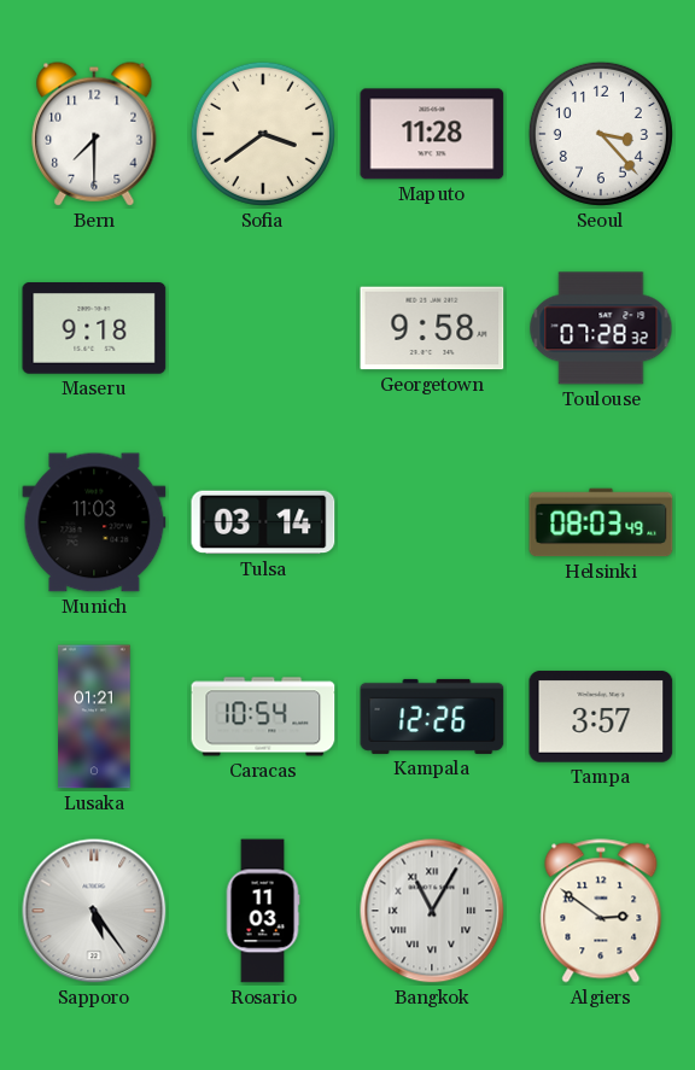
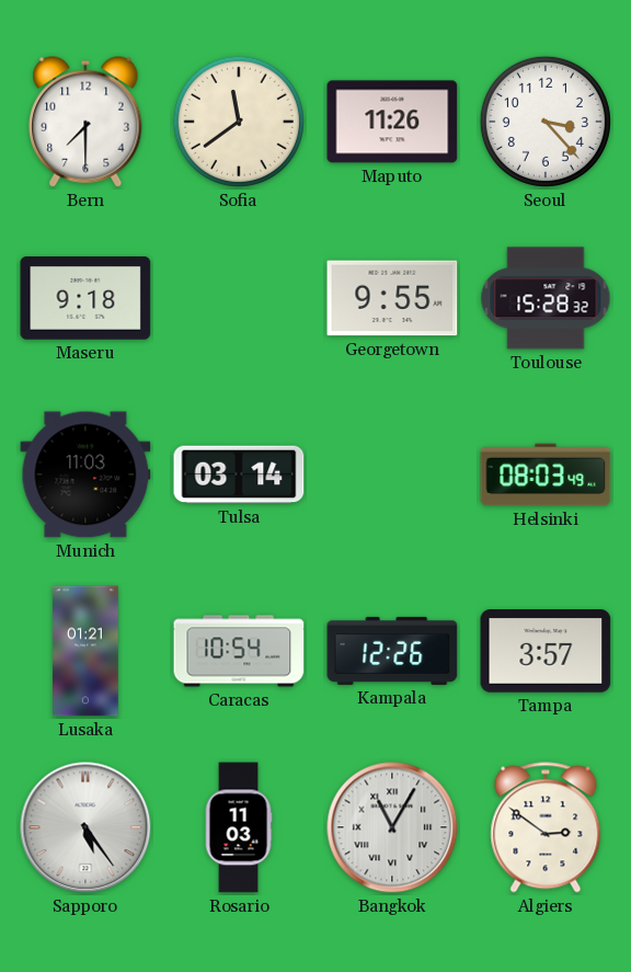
Sofia: 3:39 -> 11:39
Maputo: 11:28 -> 11:26
Georgetown: 9:58 -> 9:55
Toulouse: 07:28 -> 15:28
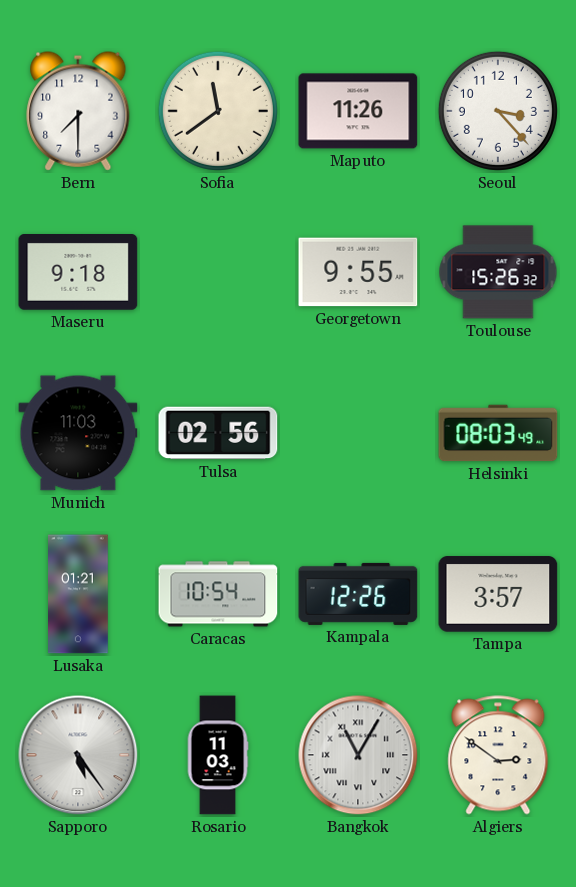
Toulouse: 15:28 -> 15:26
Tulsa: 03:14 -> 02:56
